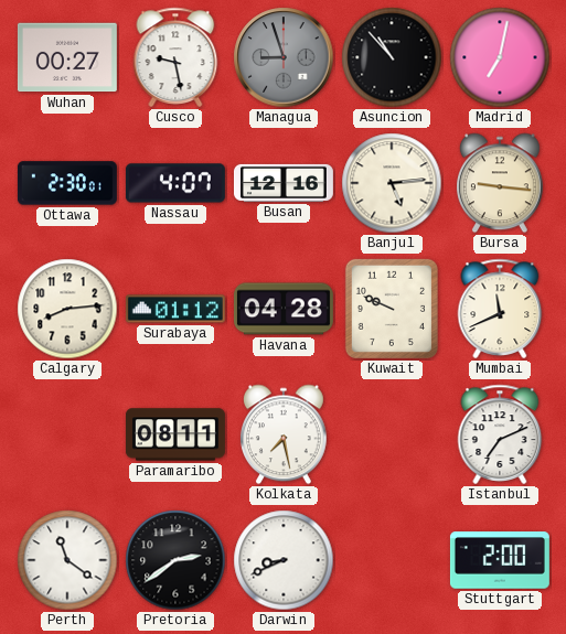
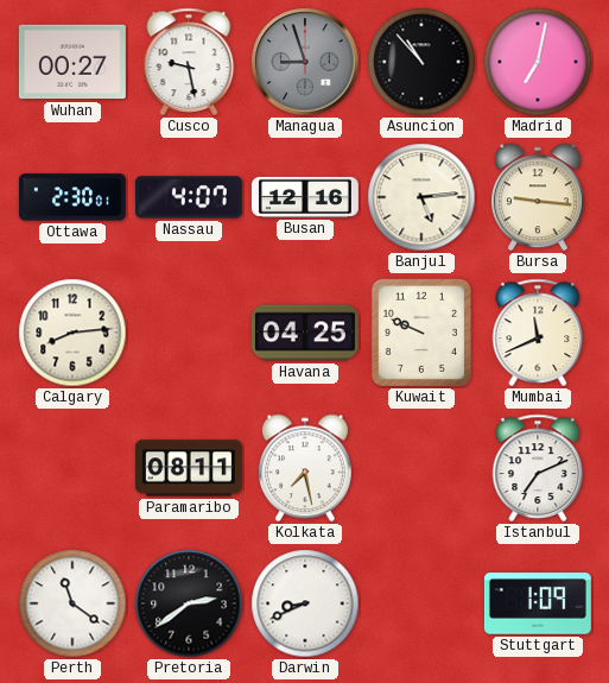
Surabaya: 01:12 -> none
Havana: 04:28 -> 04:25
Stuttgart: 2:00 -> 1:09
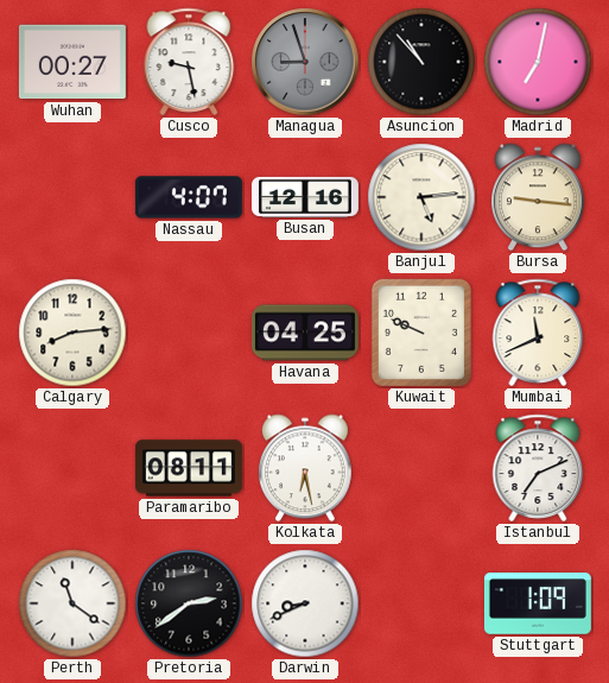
Ottawa: 2:30 -> none
Kolkata: 7:28 -> 6:28
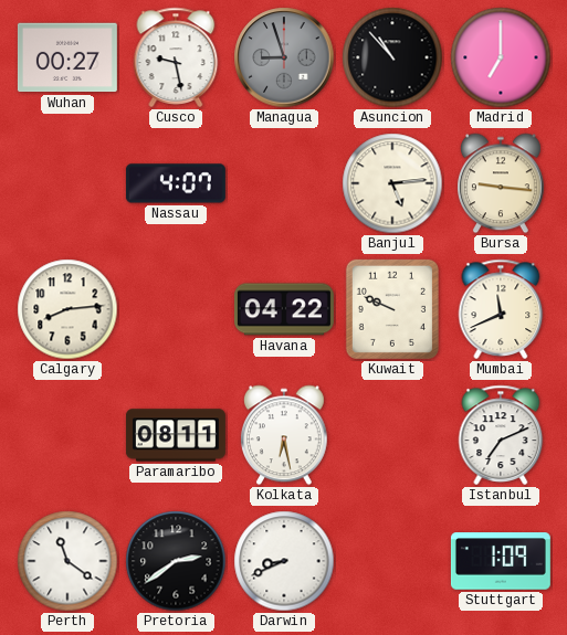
Madrid: 7:02 -> 7:00
Busan: 12:16 -> none
Havana: 04:25 -> 04:22
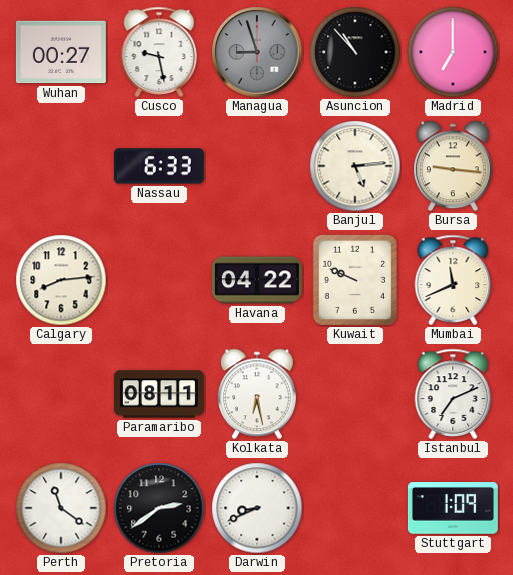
Nassau: 4:07 -> 6:33
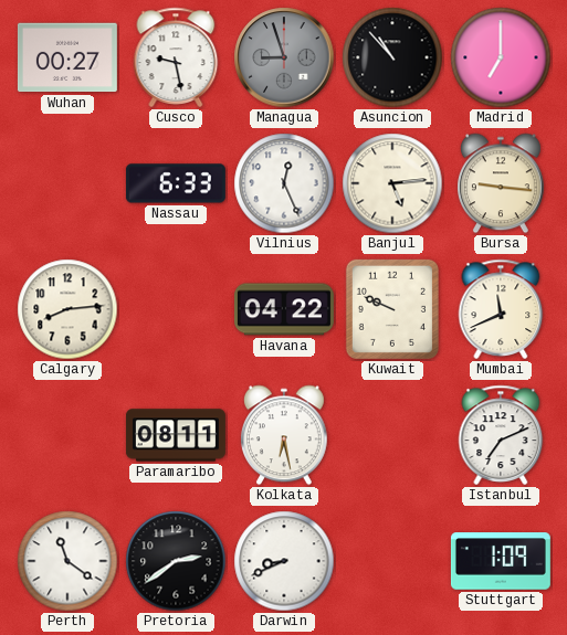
Vilnius: none -> 12:26
